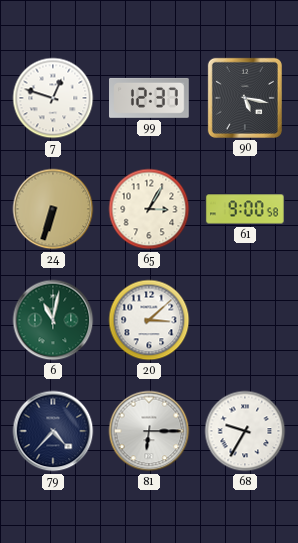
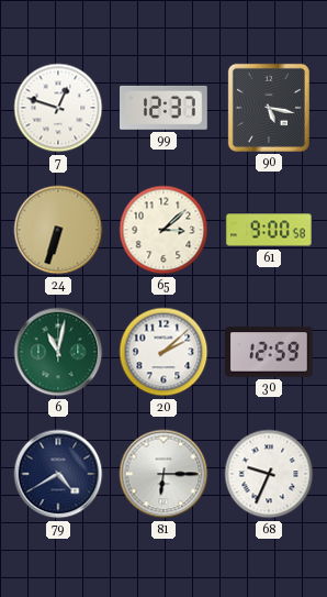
65: 3:05 -> 3:08
20: 3:08 -> 2:08
30: none -> 12:59
79: 4:37 -> 4:40
68: 9:35 -> 9:34
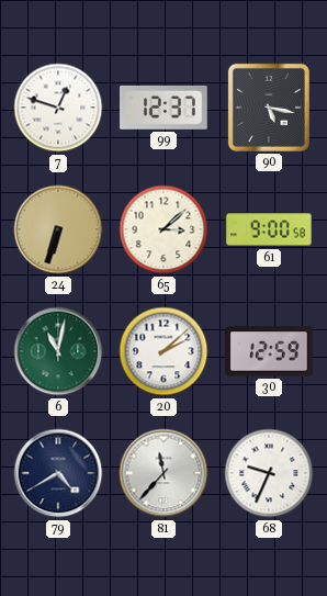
81: 6:15 -> 11:37
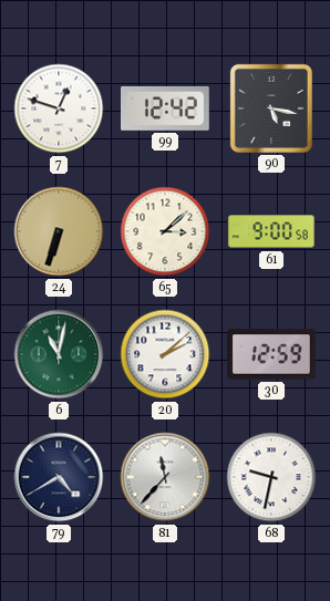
99: 12:37 -> 12:42
68: 9:34 -> 9:32
